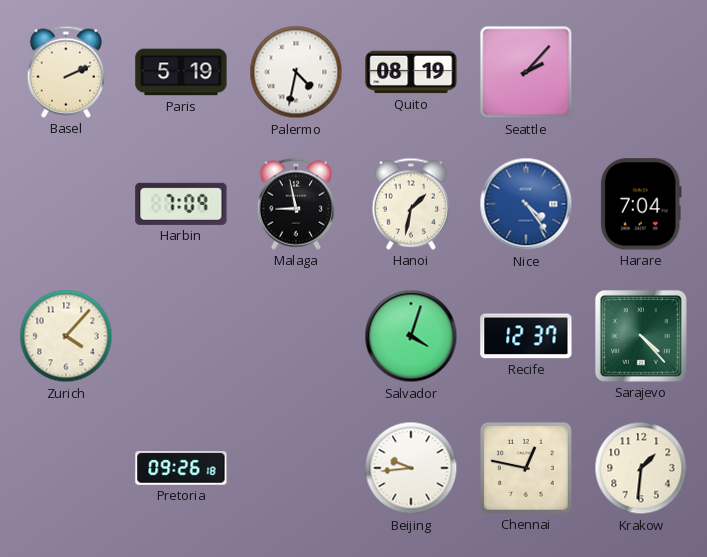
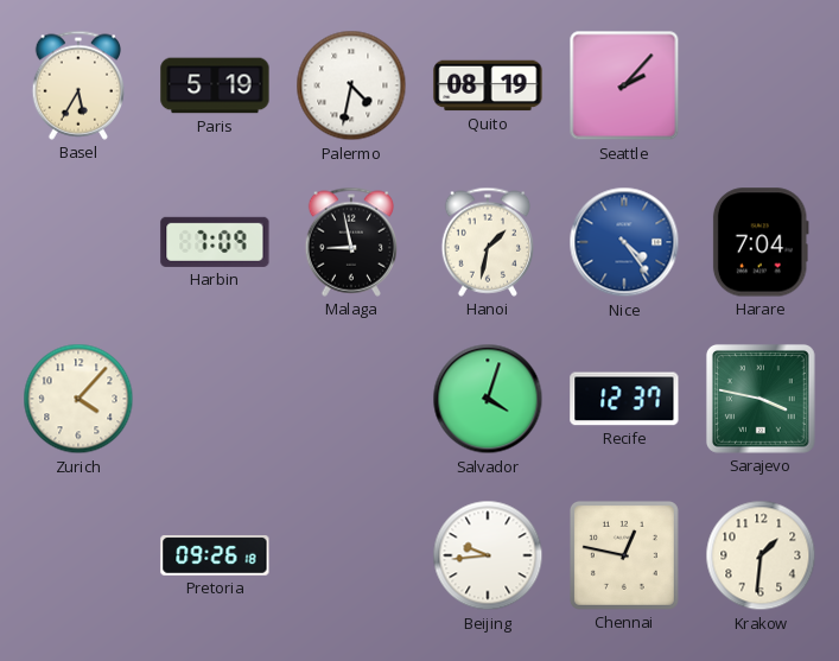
Basel: 2:11 -> 5:35
Sarajevo: 4:23 -> 3:47
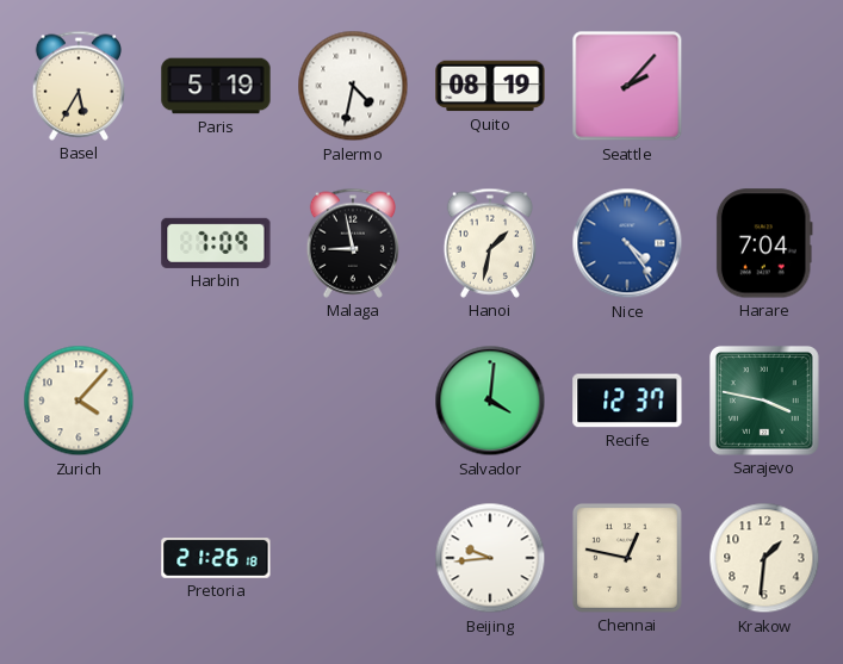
Salvador: 4:03 -> 4:01
Pretoria: 09:26 -> 21:26
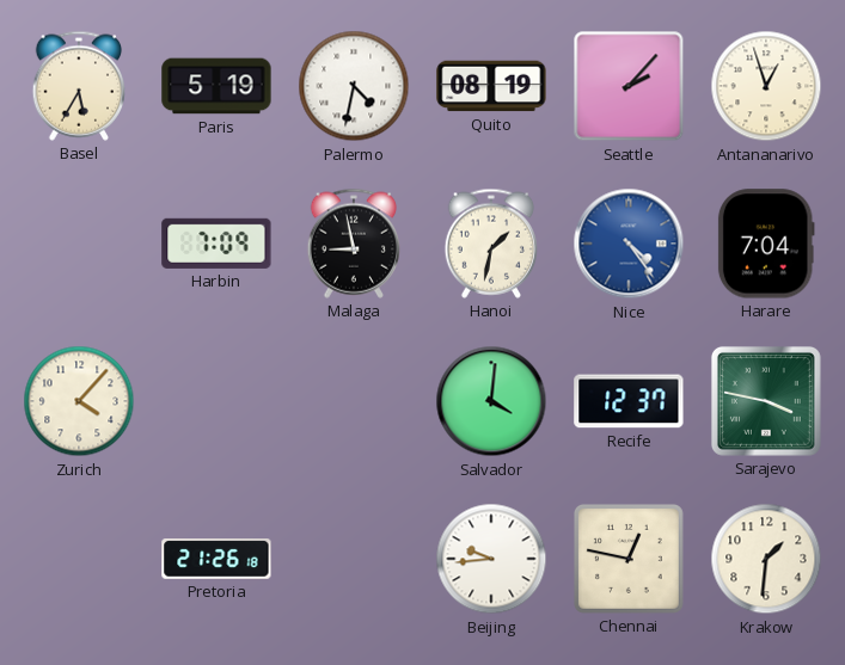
Antananarivo: none -> 12:57
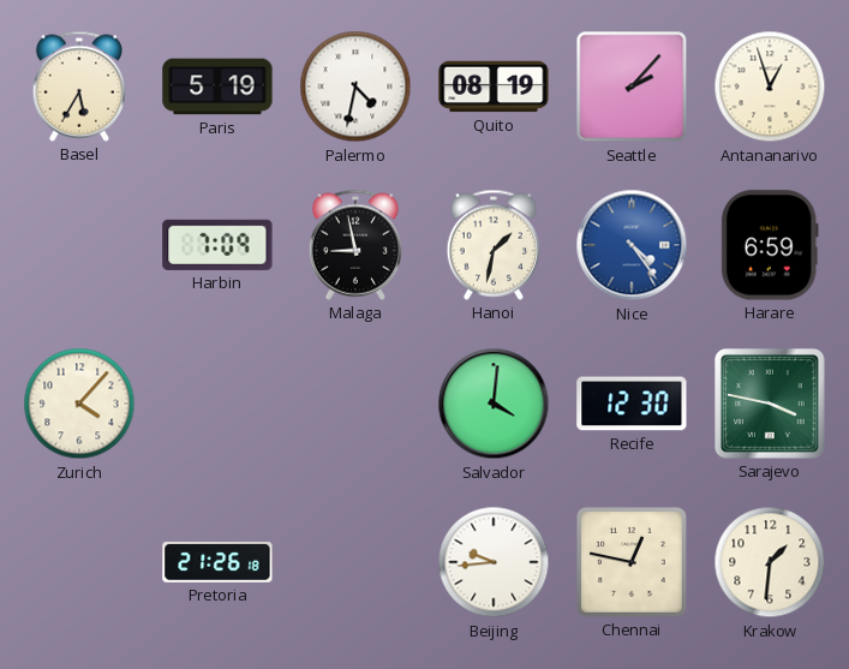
Harare: 7:04 -> 6:59
Recife: 12:37 -> 12:30
